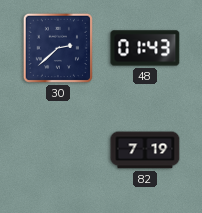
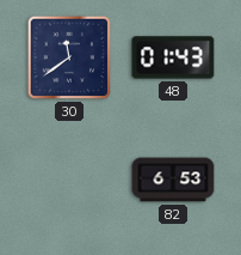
30: 2:38 -> 11:39
82: 7:19 -> 6:53
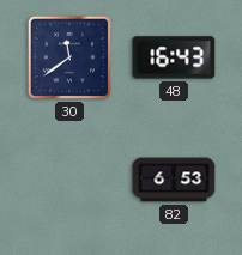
48: 01:43 -> 16:43
